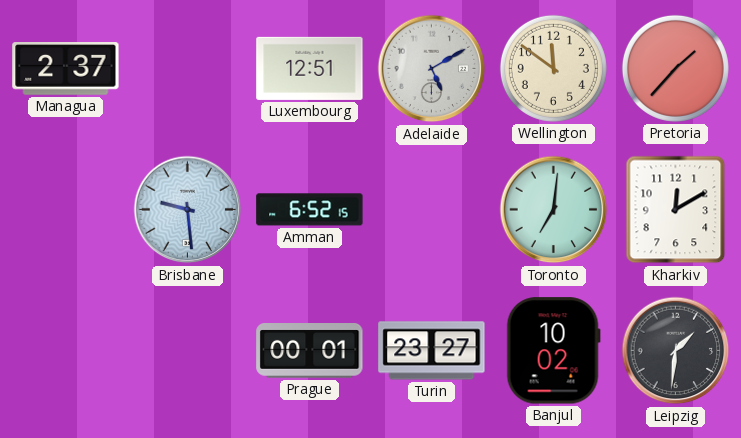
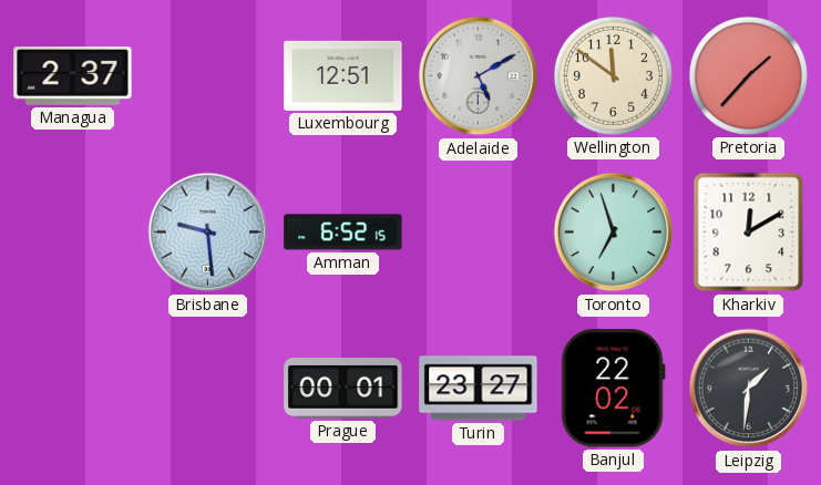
Toronto: 7:01 -> 6:57
Banjul: 10:02 -> 22:02
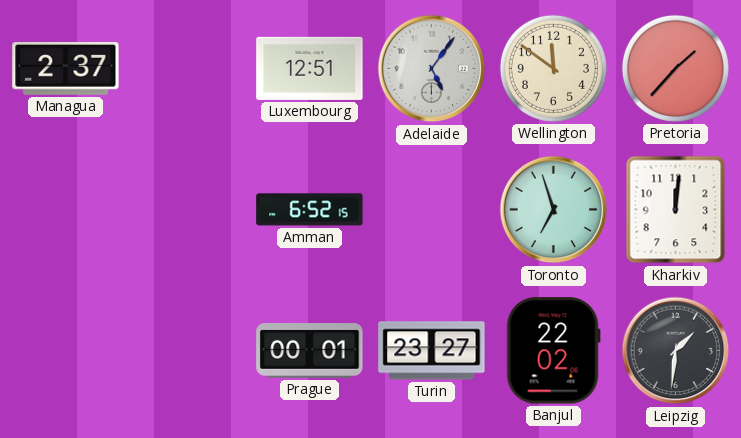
Adelaide: 5:10 -> 5:06
Brisbane: 9:29 -> none
Kharkiv: 12:10 -> 12:01
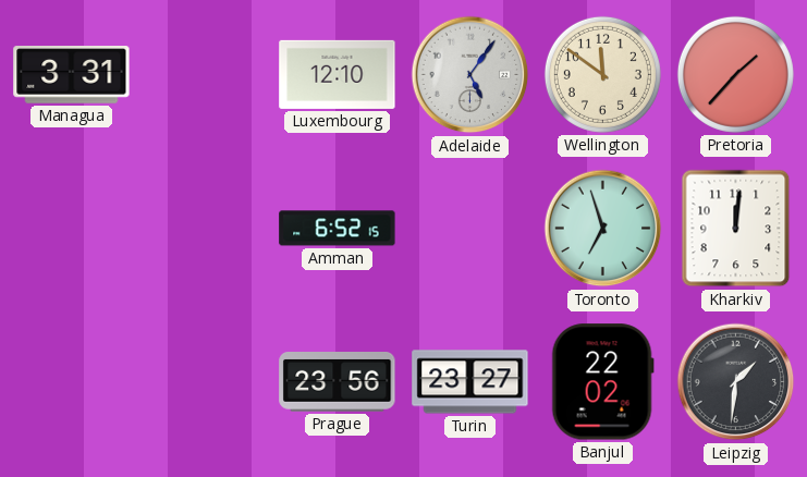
Managua: 2:37 -> 3:31
Luxembourg: 12:51 -> 12:10
Prague: 00:01 -> 23:56
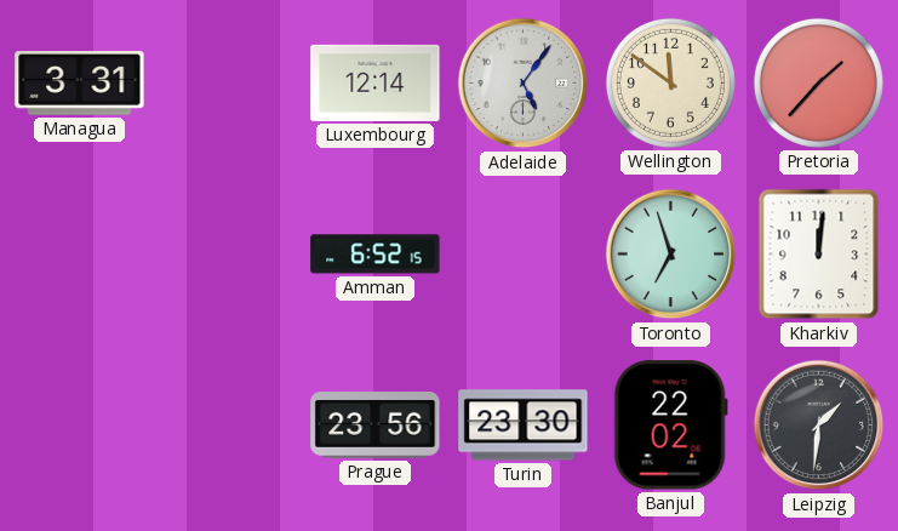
Luxembourg: 12:10 -> 12:14
Turin: 23:27 -> 23:30
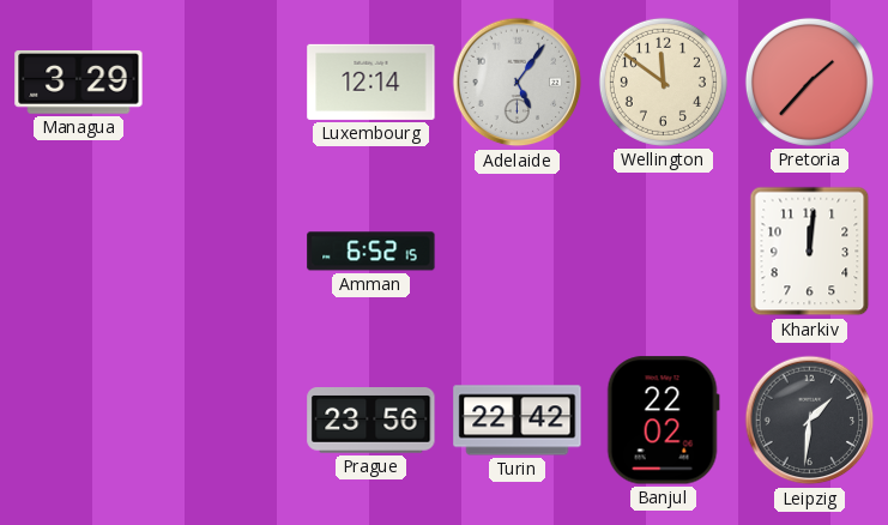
Managua: 3:31 -> 3:29
Toronto: 6:57 -> none
Turin: 23:30 -> 22:42
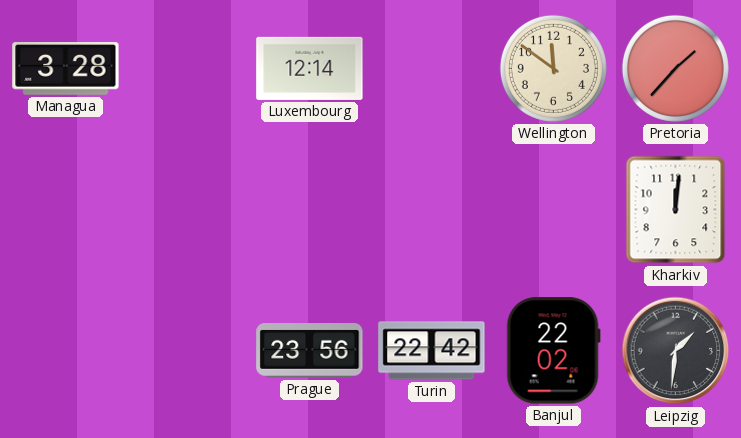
Managua: 3:29 -> 3:28
Adelaide: 5:06 -> none
Amman: 6:52 -> none
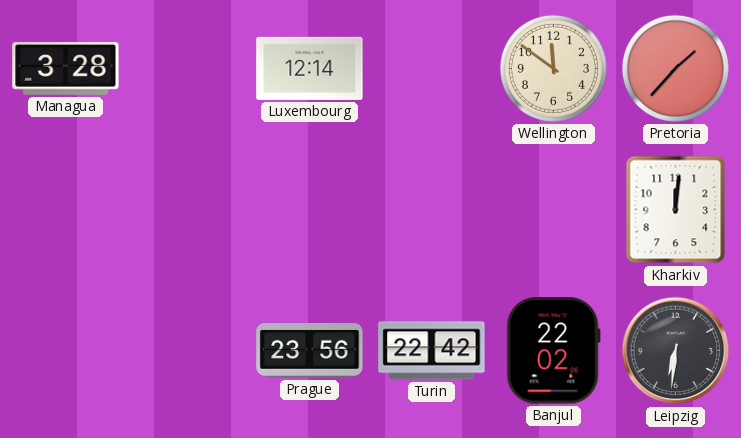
Leipzig: 1:31 -> 6:31
